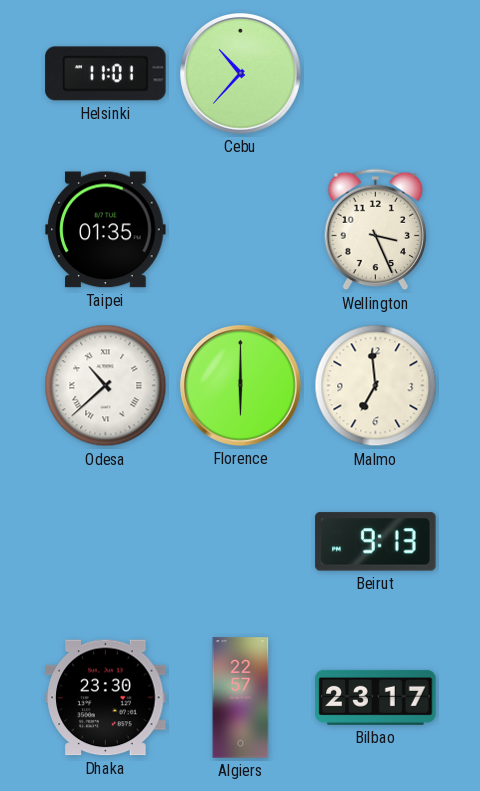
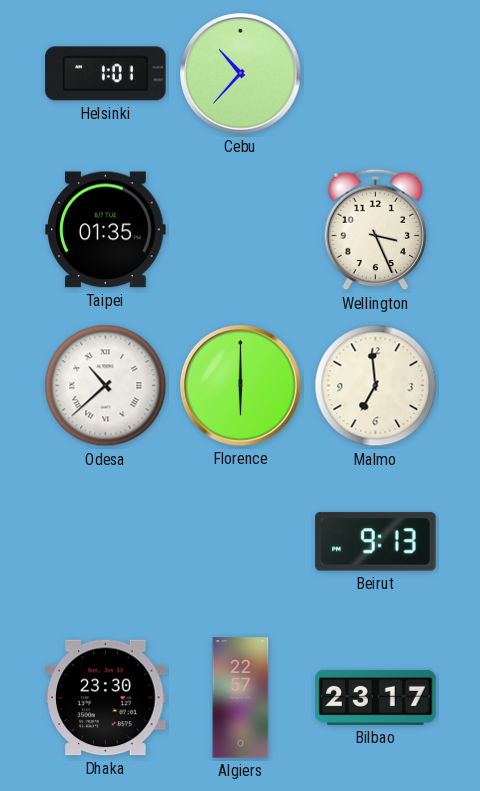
Helsinki: 11:01 -> 1:01
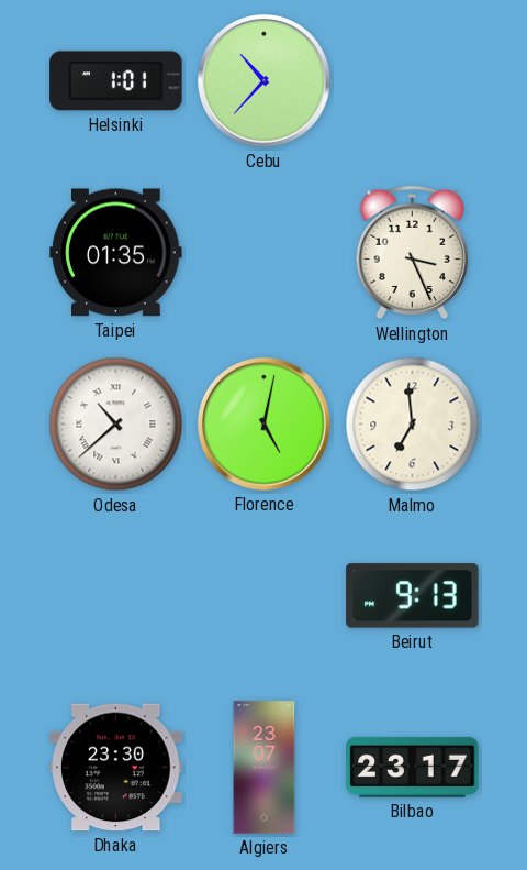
Florence: 6:00 -> 5:02
Algiers: 22:57 -> 23:07
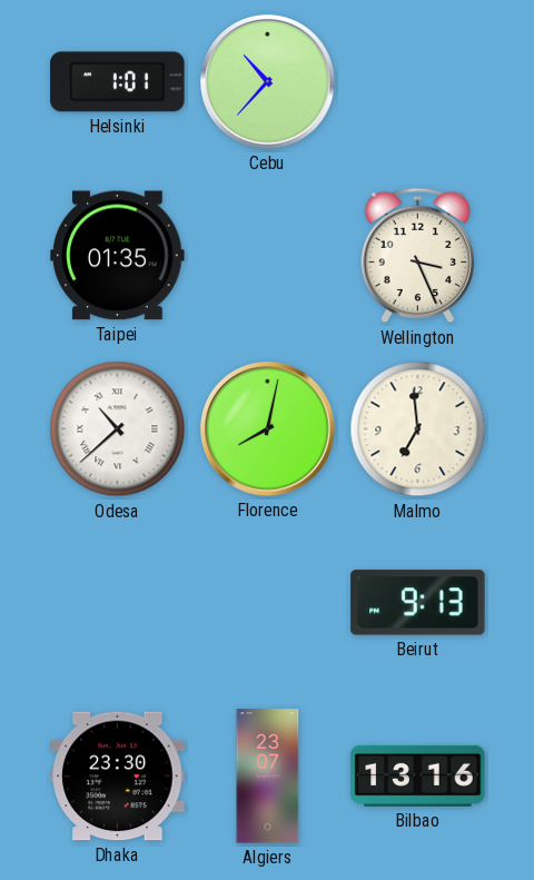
Florence: 5:02 -> 8:02
Bilbao: 23:17 -> 13:16
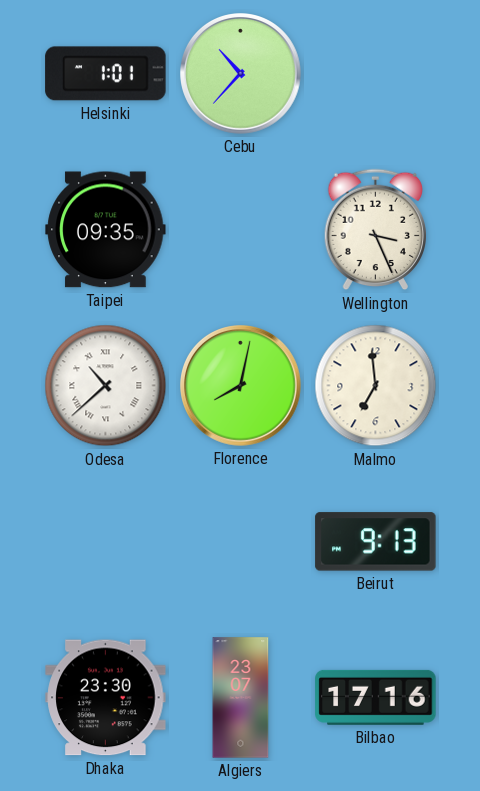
Taipei: 01:35 -> 09:35
Bilbao: 13:16 -> 17:16
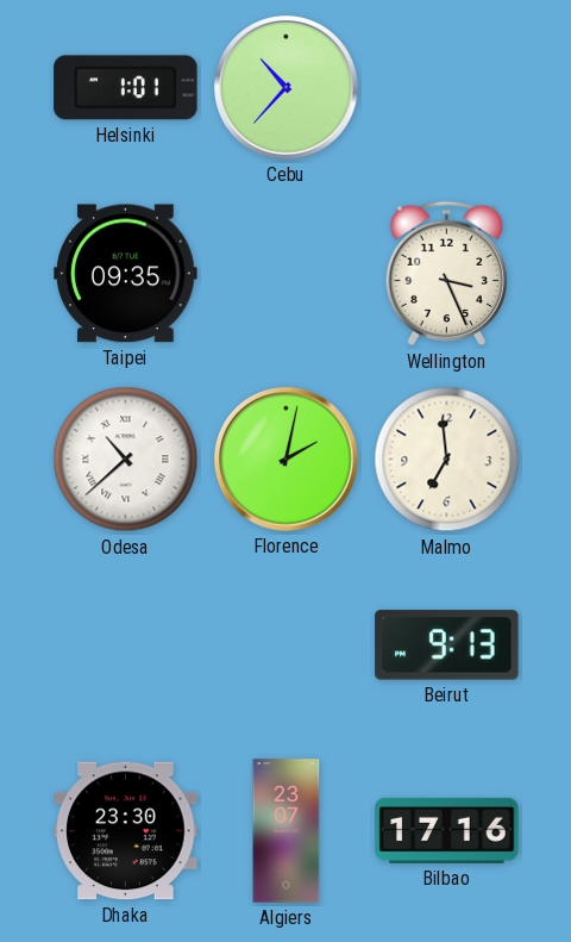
Florence: 8:02 -> 2:02
